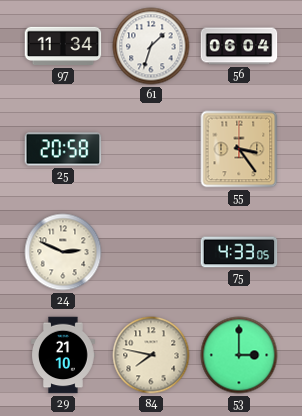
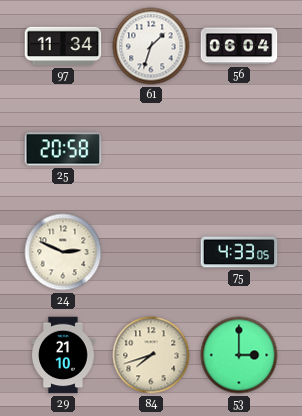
55: 3:24 -> none
84: 7:47 -> 7:42
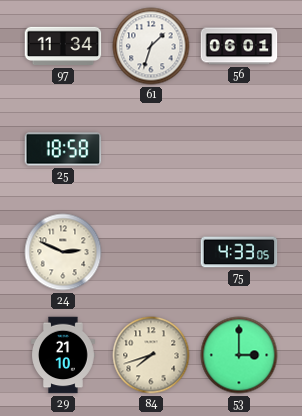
56: 06:04 -> 06:01
25: 20:58 -> 18:58
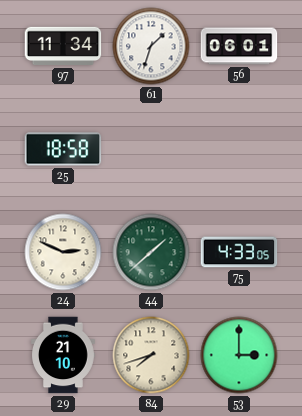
44: none -> 1:38
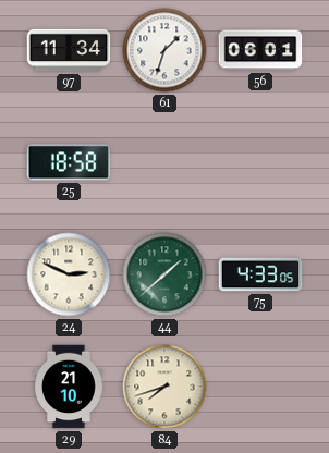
53: 3:00 -> none
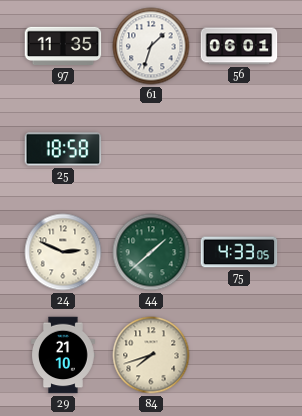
97: 11:34 -> 11:35
